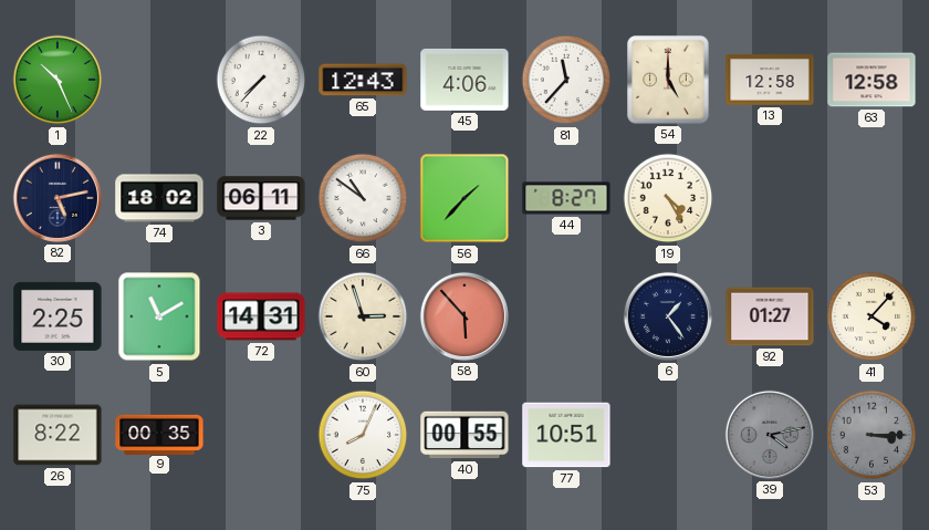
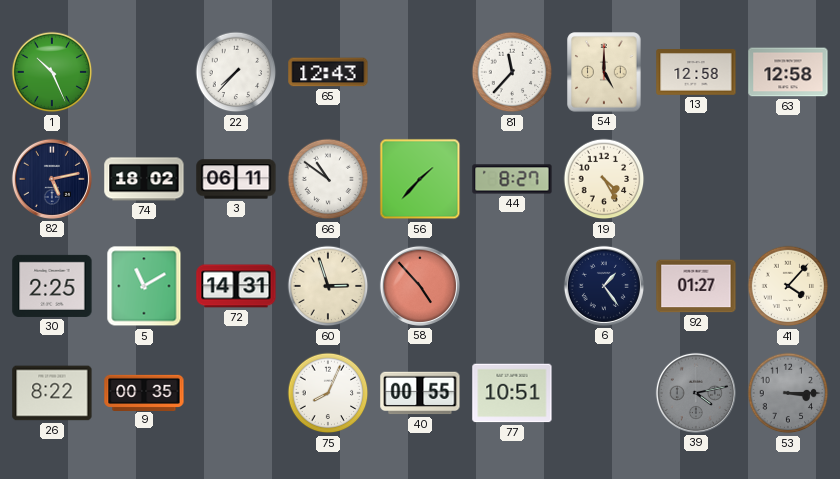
45: 4:06 -> none
58: 5:53 -> 4:53
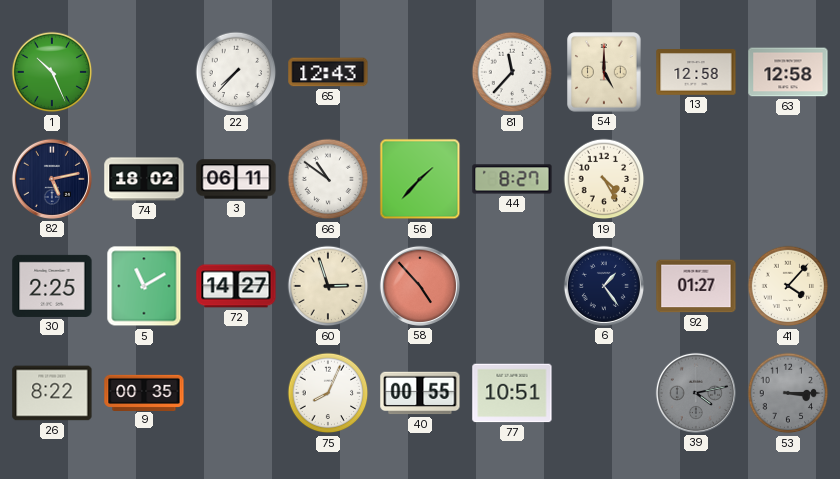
72: 14:31 -> 14:27
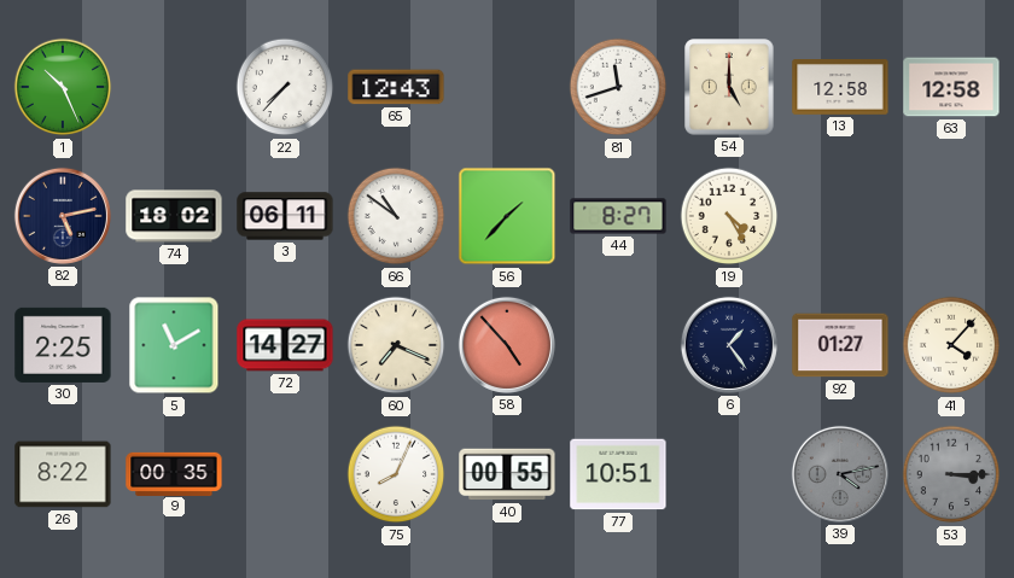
81: 11:37 -> 11:42
60: 2:57 -> 7:19
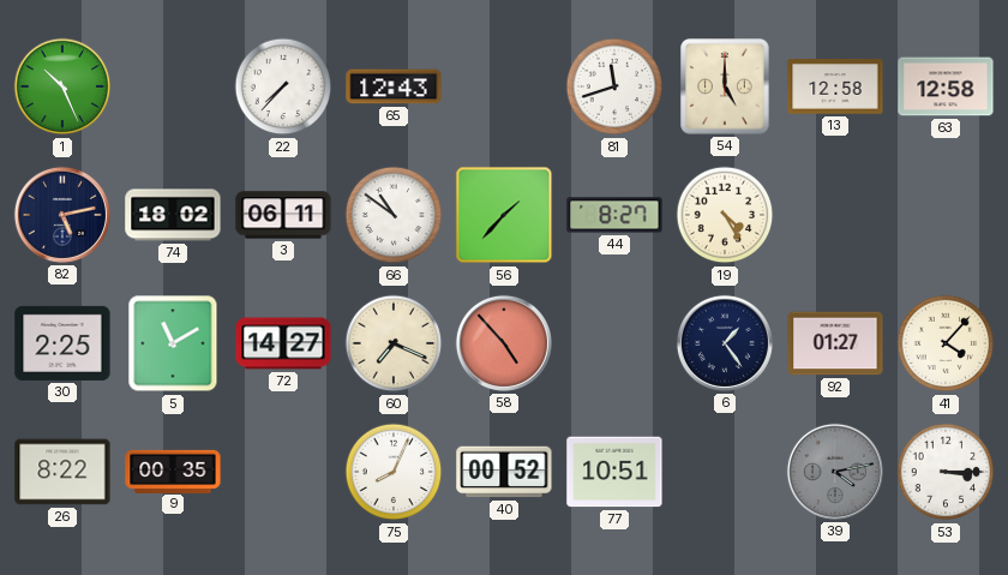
40: 00:55 -> 00:52
53 dial: grey -> white
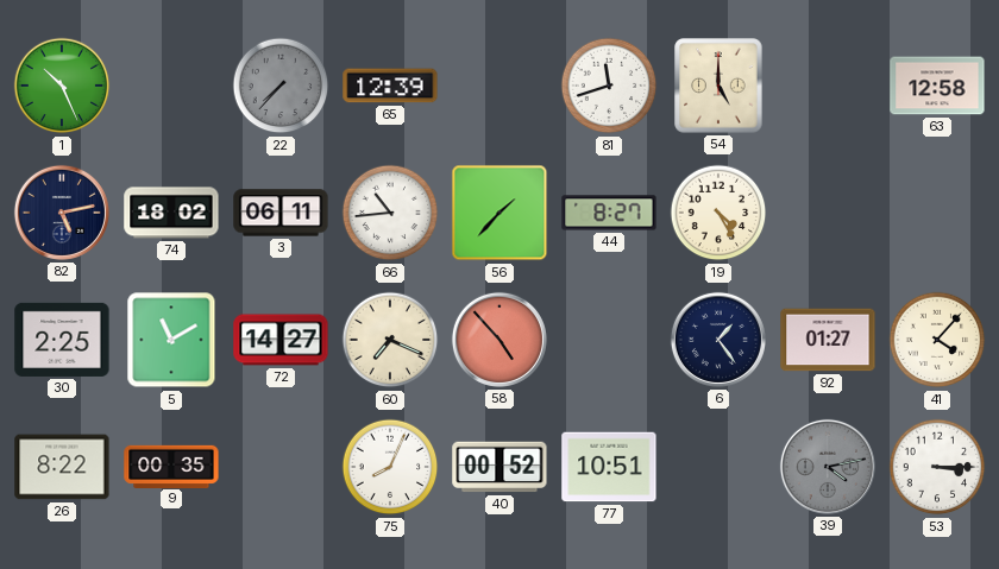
22 dial: white -> grey
65: 12:43 -> 12:39
13: 12:58 -> none
66: 10:51 -> 10:44
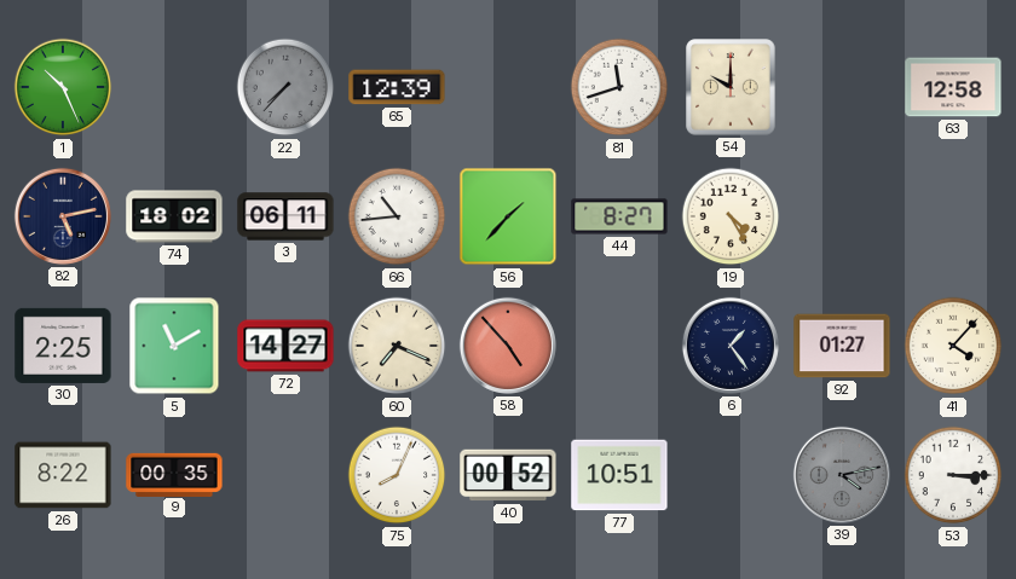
54: 5:00 -> 10:00
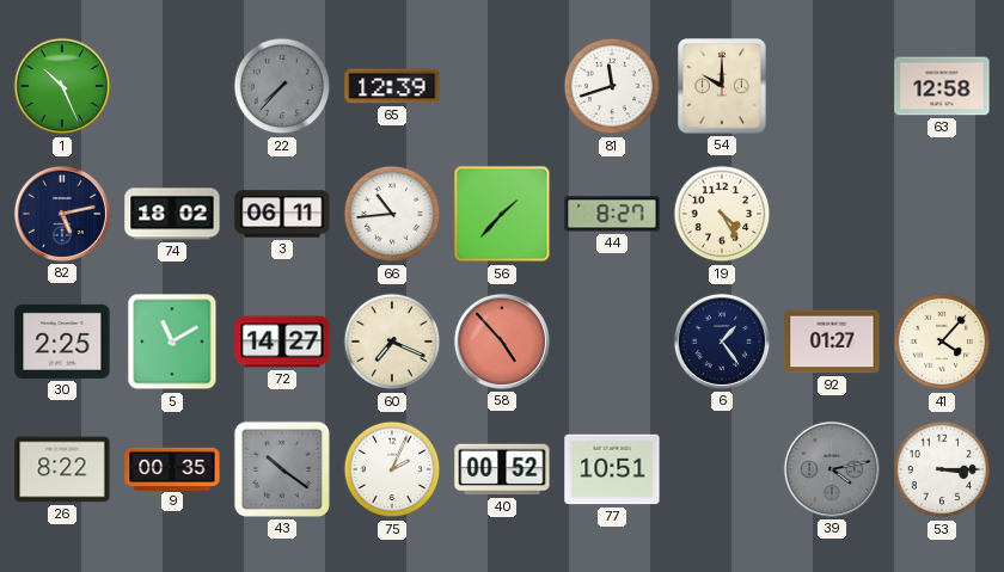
43: none -> 10:21
75: 8:04 -> 2:04
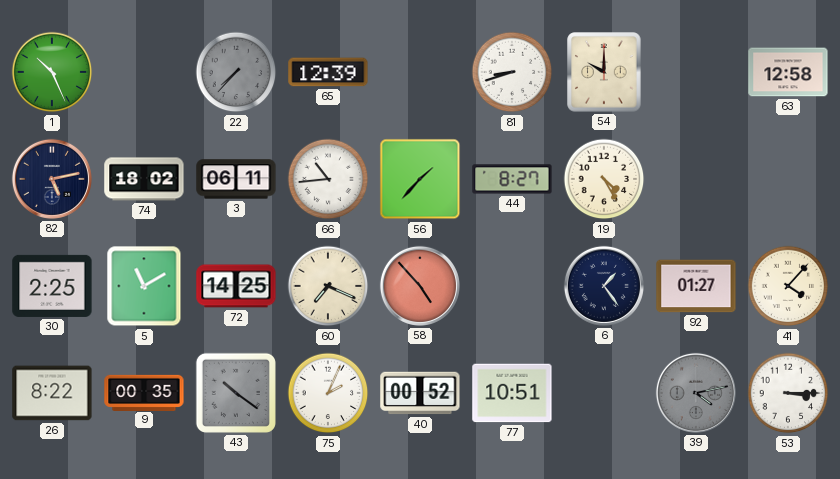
81: 11:42 -> 8:42
72: 14:27 -> 14:25
